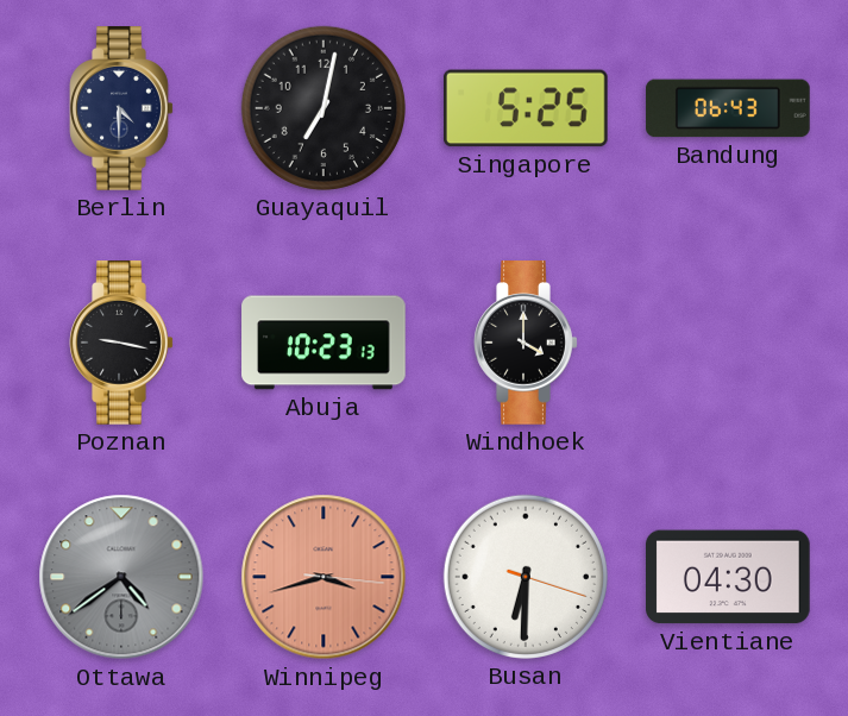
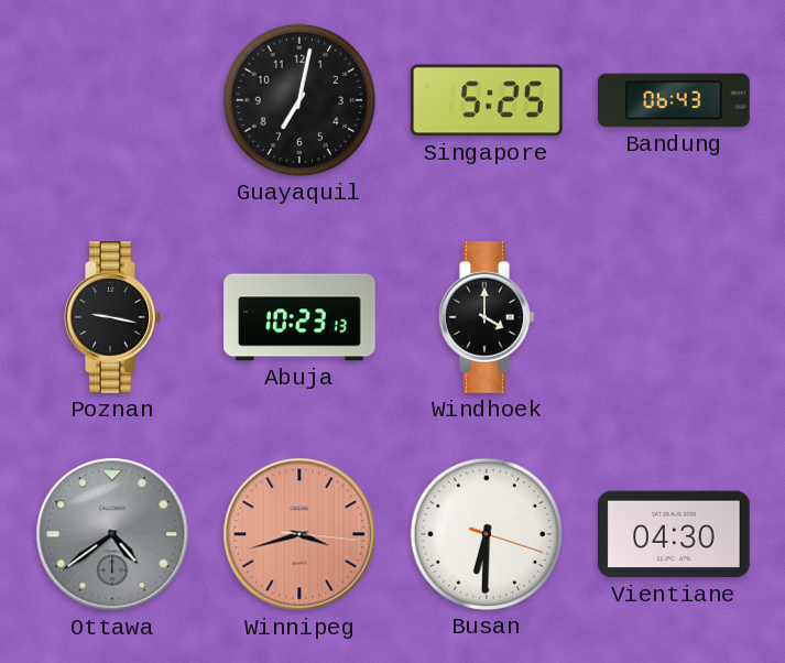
Berlin: 4:30 -> none
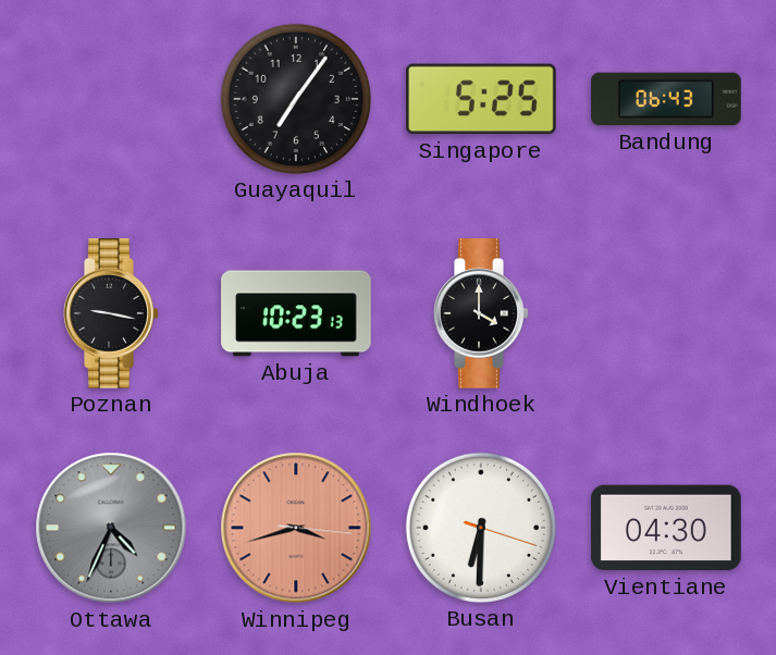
Guayaquil: 7:02 -> 7:06
Ottawa: 4:39 -> 4:34
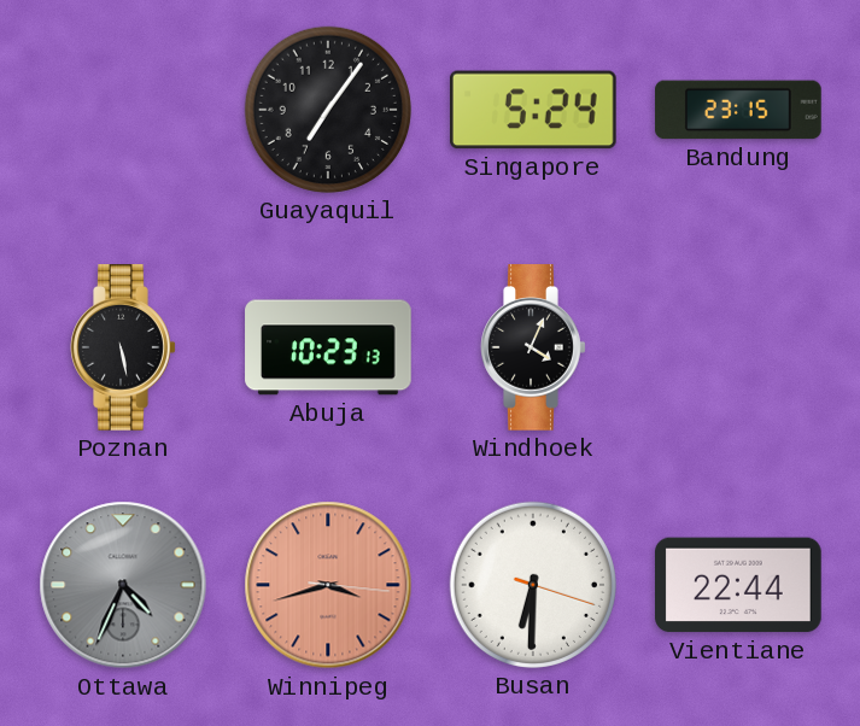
Singapore: 5:25 -> 5:24
Bandung: 06:43 -> 23:15
Poznan: 9:17 -> 5:28
Windhoek: 4:00 -> 4:04
Vientiane: 04:30 -> 22:44
